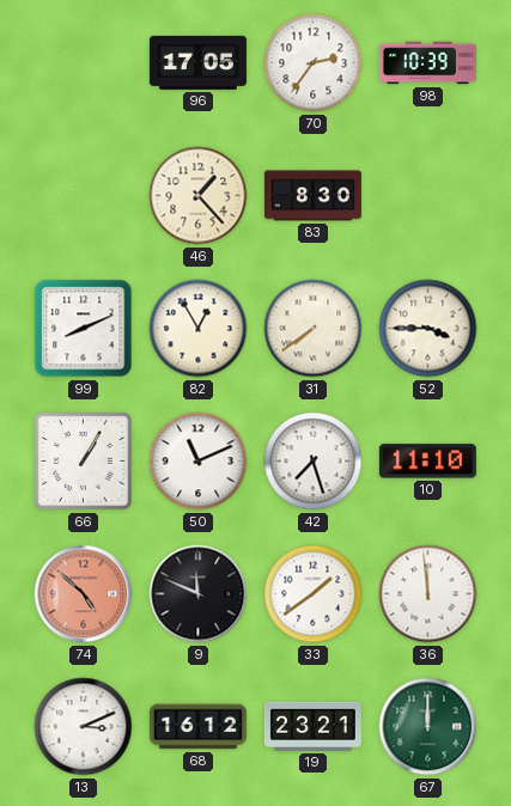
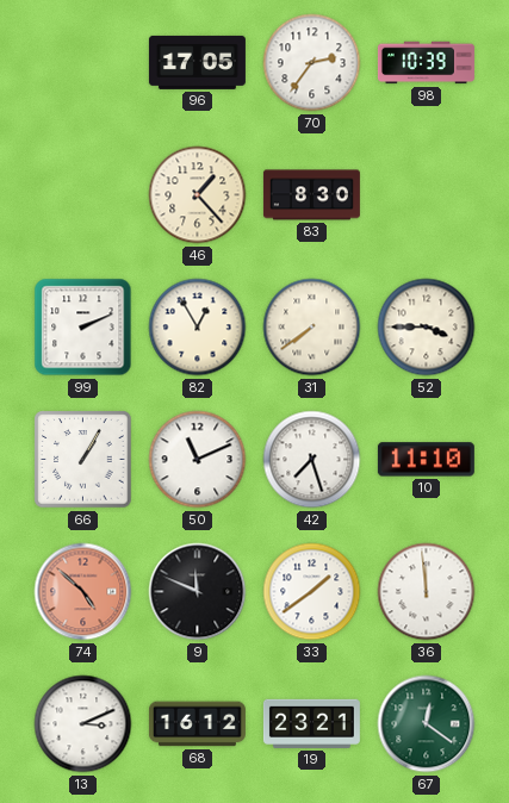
99: 8:11 -> 2:11
67: 12:00 -> 12:21
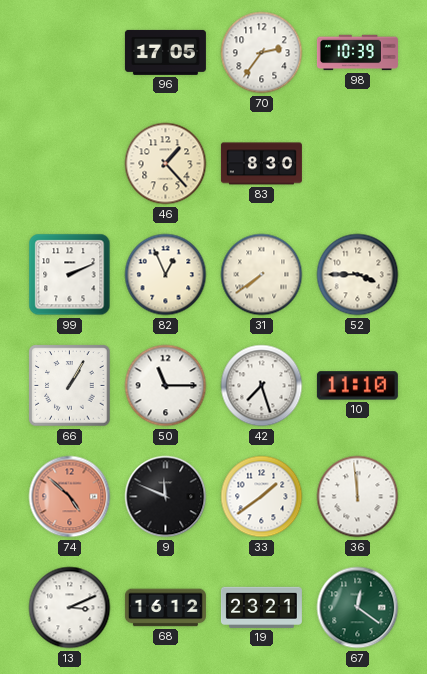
82: 12:55 -> 12:56
50: 11:11 -> 11:15
